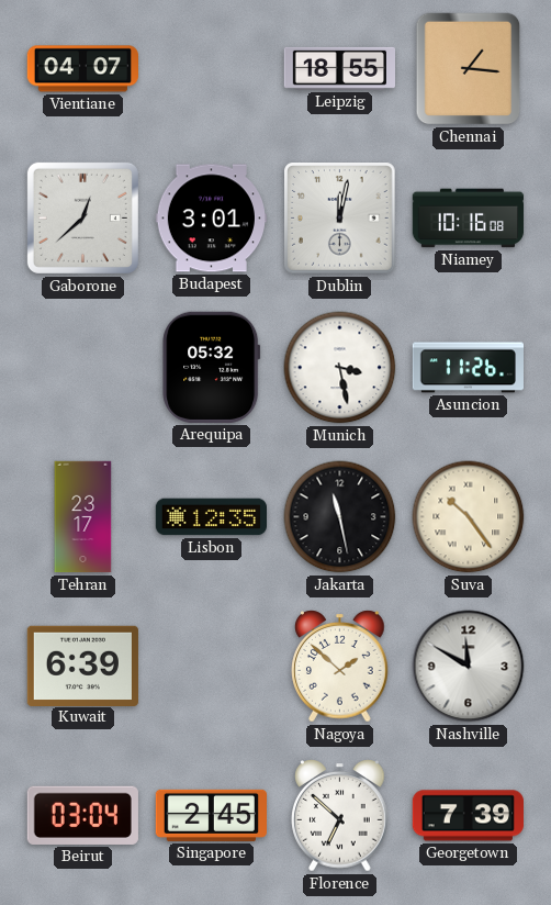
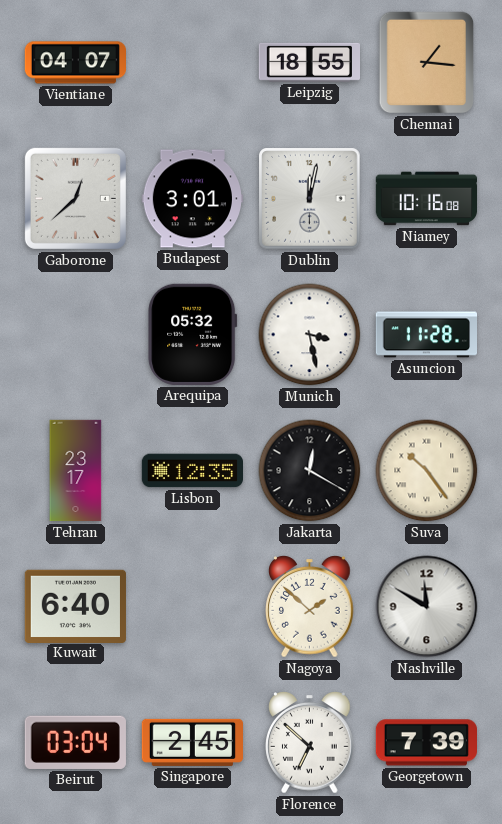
Asuncion: 11:26 -> 11:28
Jakarta: 11:28 -> 12:20
Kuwait: 6:39 -> 6:40
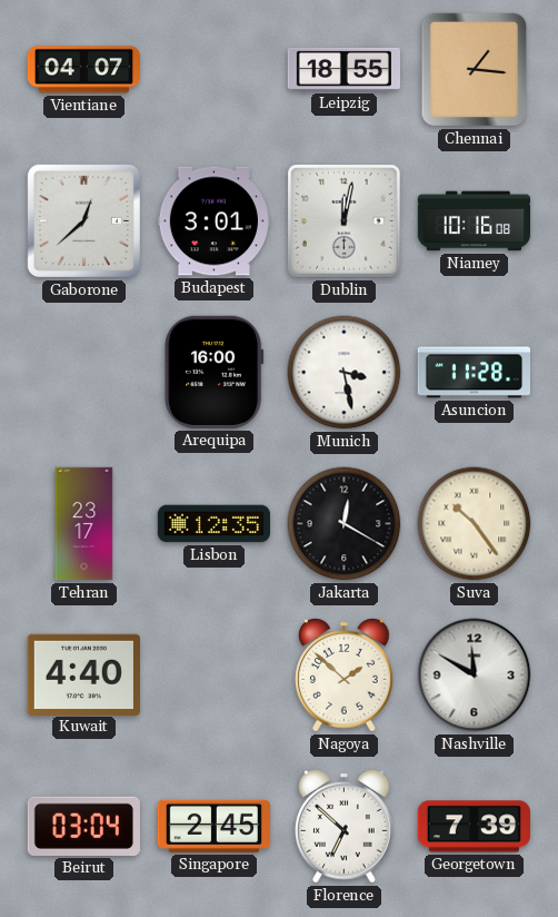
Arequipa: 05:32 -> 16:00
Kuwait: 6:40 -> 4:40
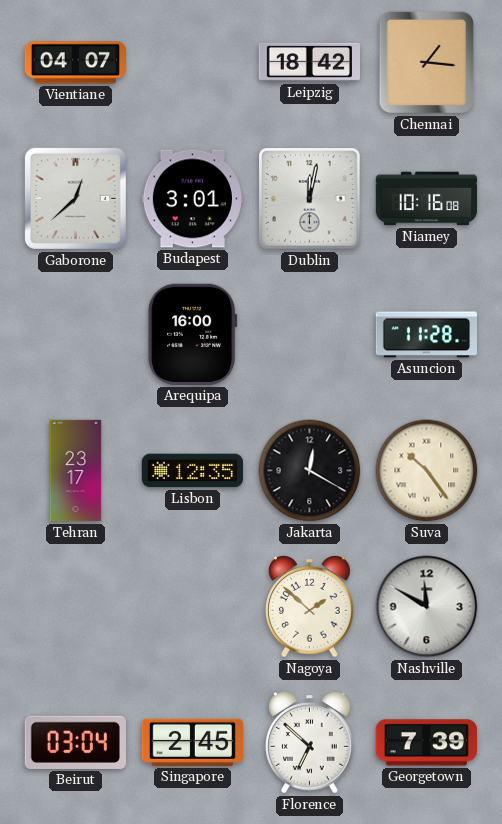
Leipzig: 18:55 -> 18:42
Munich: 3:28 -> none
Kuwait: 4:40 -> none
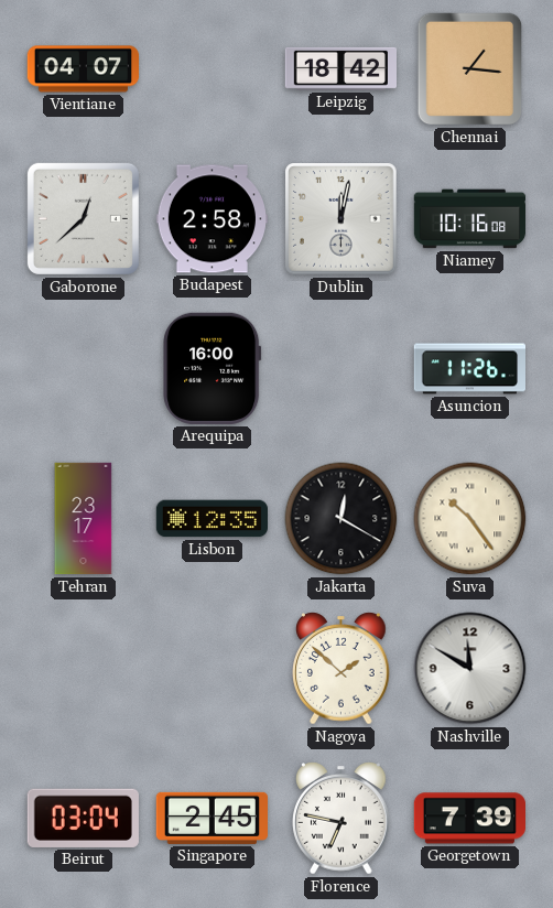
Budapest: 3:01 -> 2:58
Asuncion: 11:28 -> 11:26
Florence: 6:52 -> 6:47
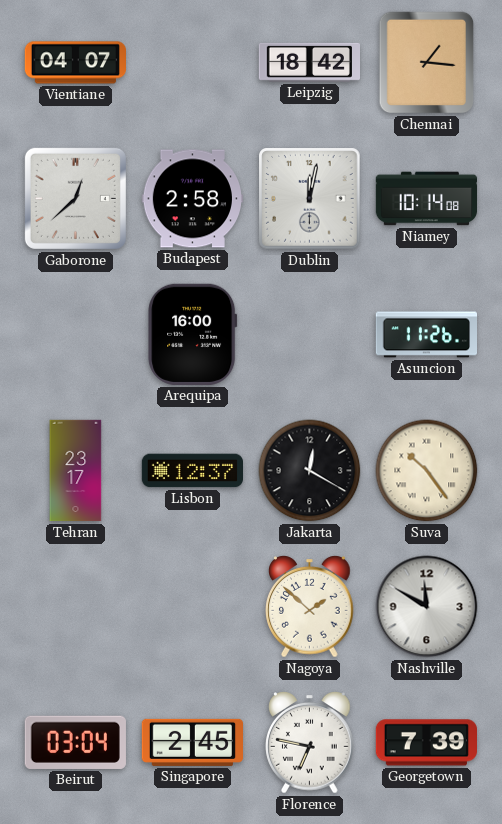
Niamey: 10:16 -> 10:14
Lisbon: 12:35 -> 12:37
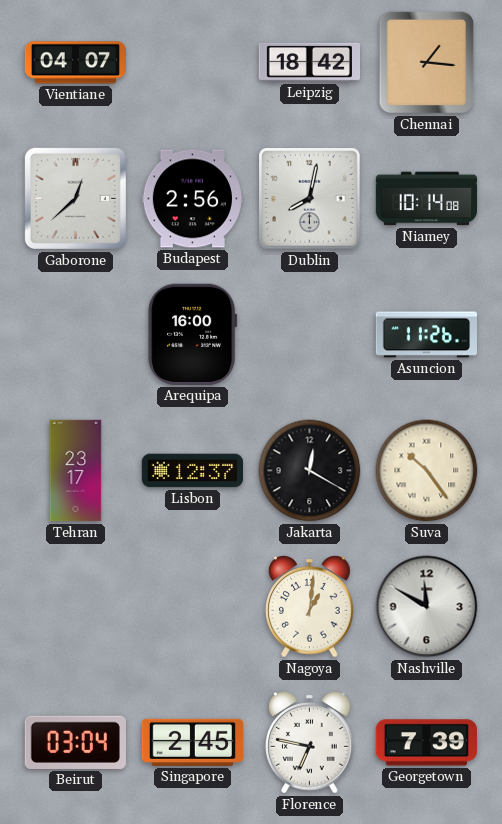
Budapest: 2:58 -> 2:56
Dublin: 12:02 -> 8:02
Nagoya: 1:52 -> 1:01
